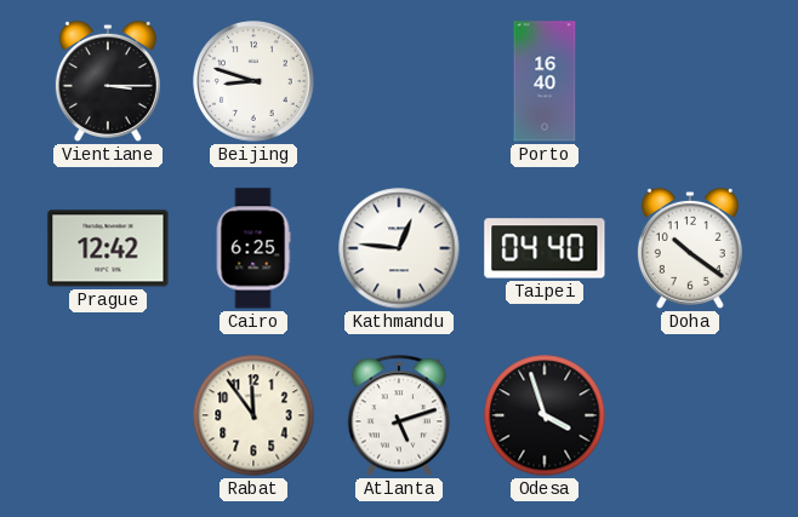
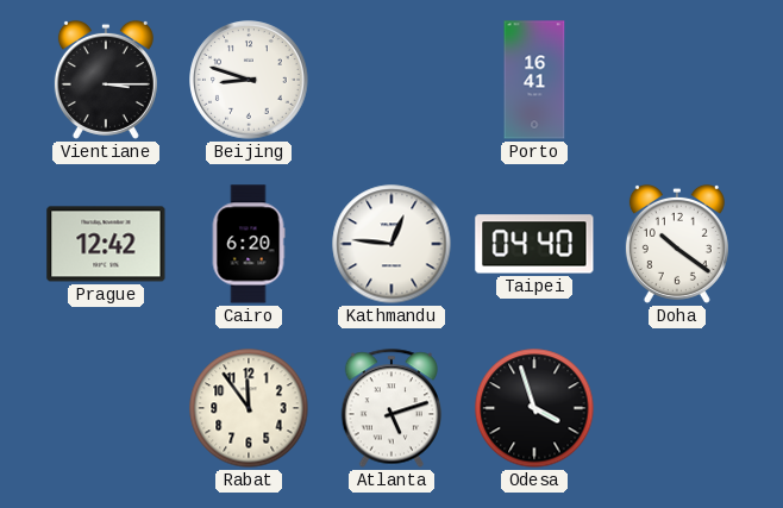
Porto: 16:40 -> 16:41
Cairo: 6:25 -> 6:20
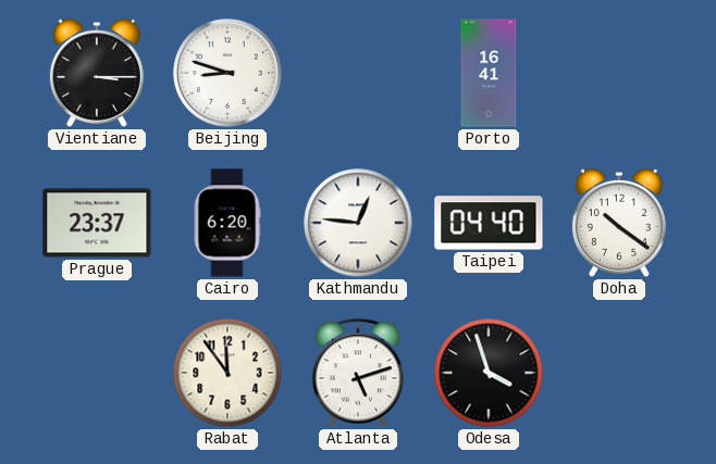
Prague: 12:42 -> 23:37
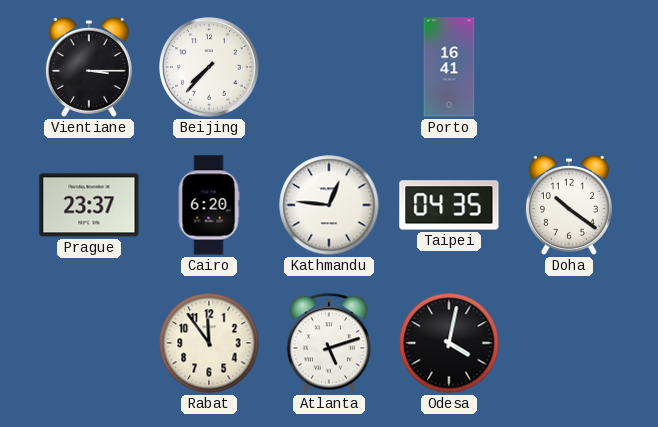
Beijing: 8:48 -> 7:37
Taipei: 04:40 -> 04:35
Odesa: 3:57 -> 4:02
